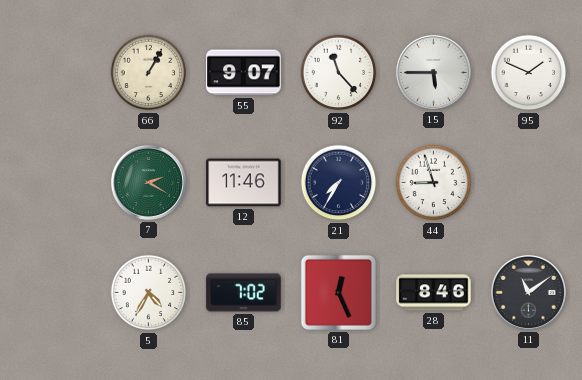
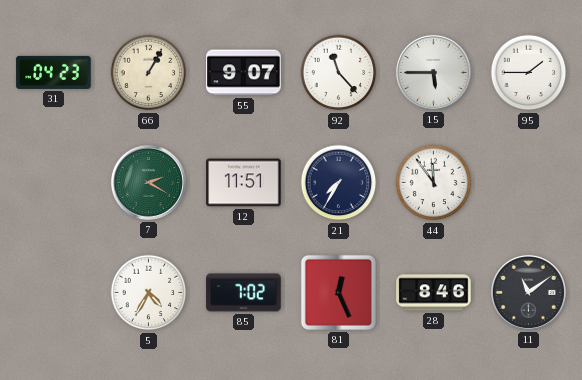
31: none -> 04:23
95: 1:49 -> 1:45
12: 11:46 -> 11:51
44: 8:57 -> 11:54
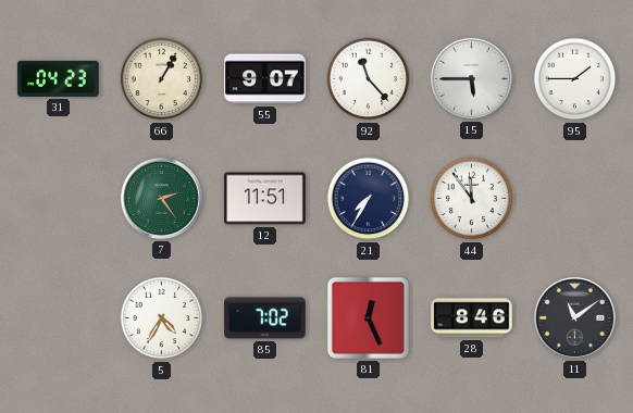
7: 2:20 -> 2:24
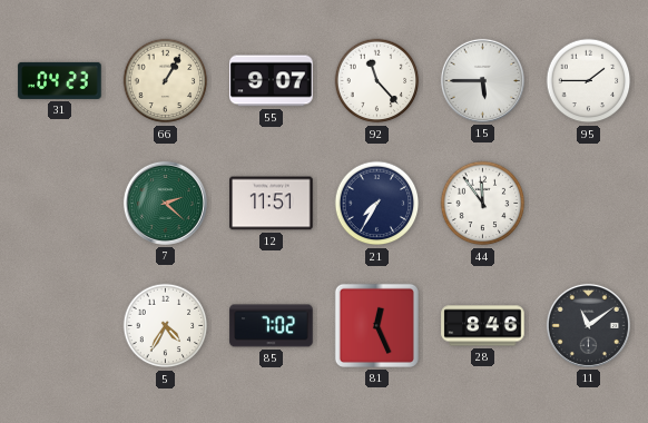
7: 2:24 -> 2:22
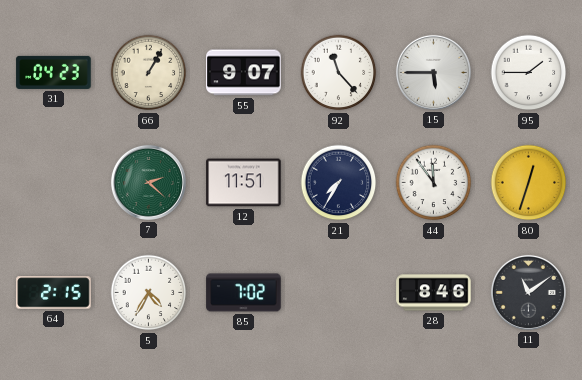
80: none -> 12:33
64: none -> 2:15
81: 12:26 -> none
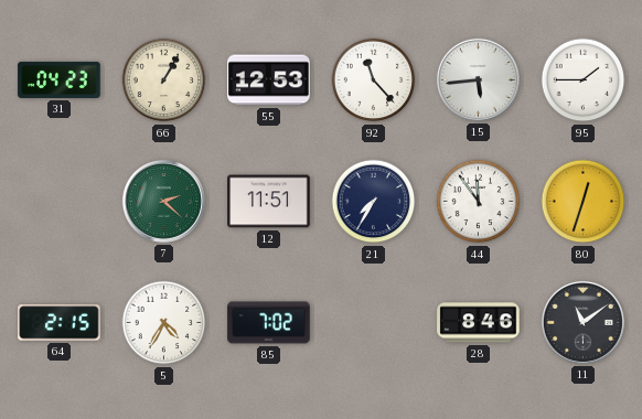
55: 9:07 -> 12:53
15: 5:45 -> 5:44
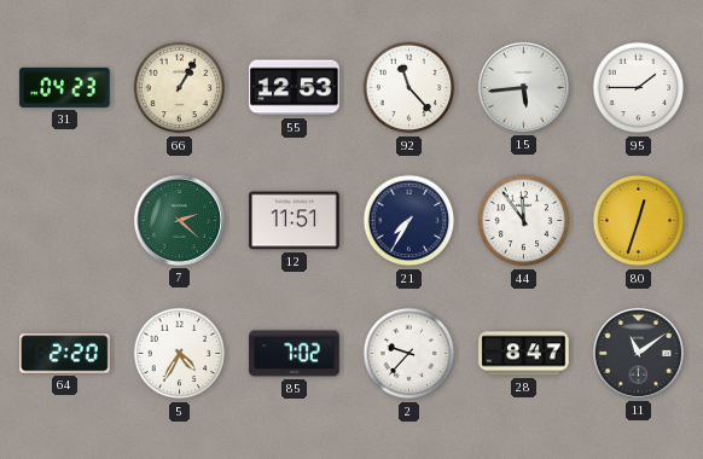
64: 2:15 -> 2:20
2: none -> 9:37
28: 8:46 -> 8:47
